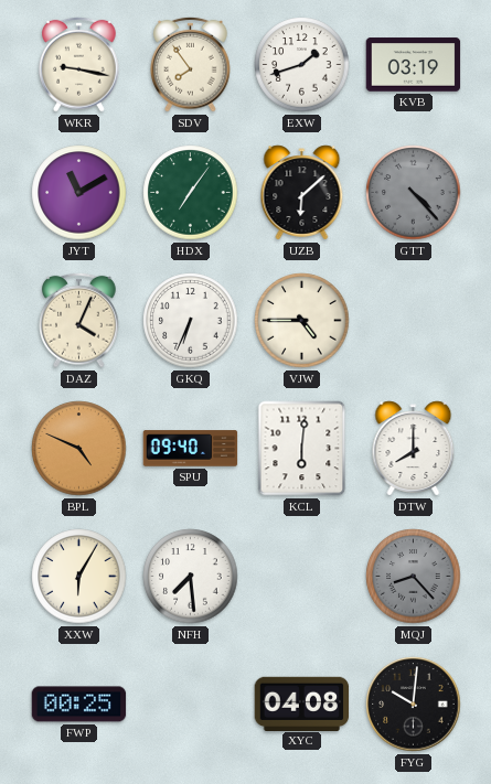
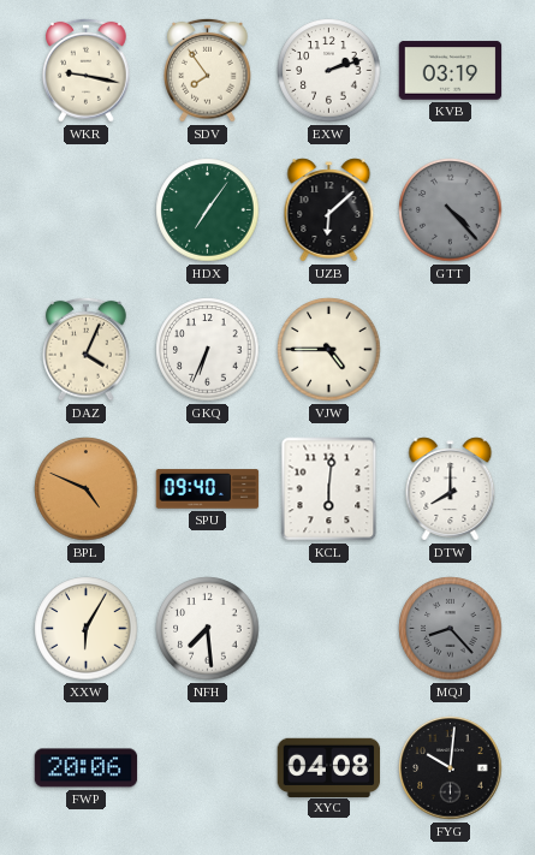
EXW: 1:42 -> 2:12
JYT: 11:10 -> none
FWP: 00:25 -> 20:06
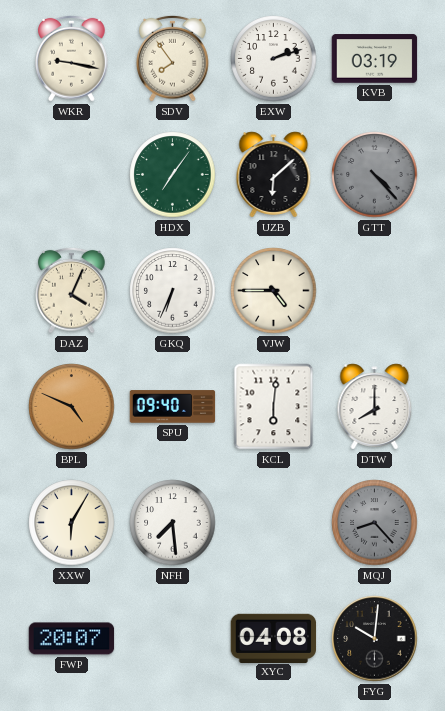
FWP: 20:06 -> 20:07
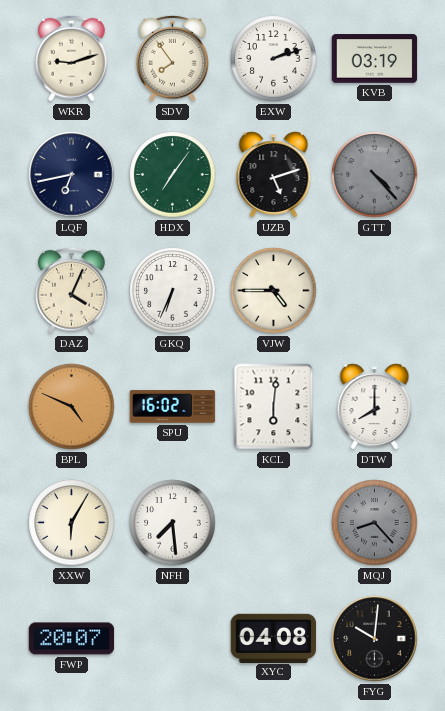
WKR: 9:17 -> 9:12
LQF: none -> 6:43
UZB: 6:08 -> 5:12
SPU: 09:40 -> 16:02
